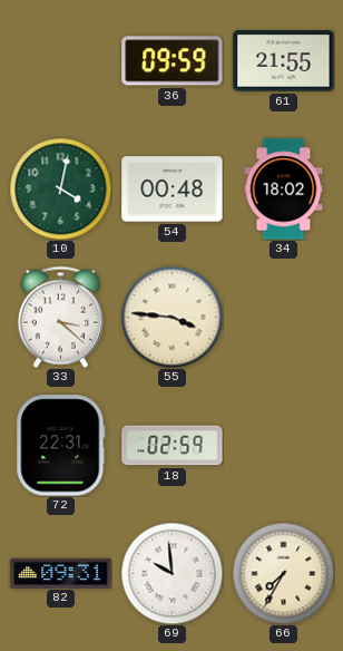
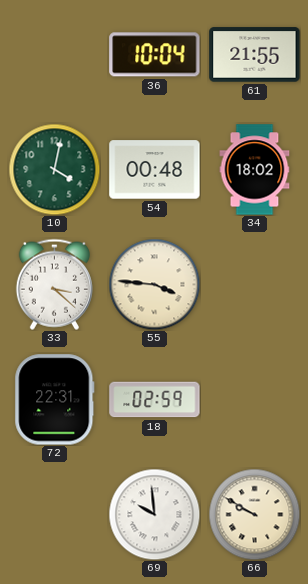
36: 09:59 -> 10:04
82: 09:31 -> none
66: 7:35 -> 9:50
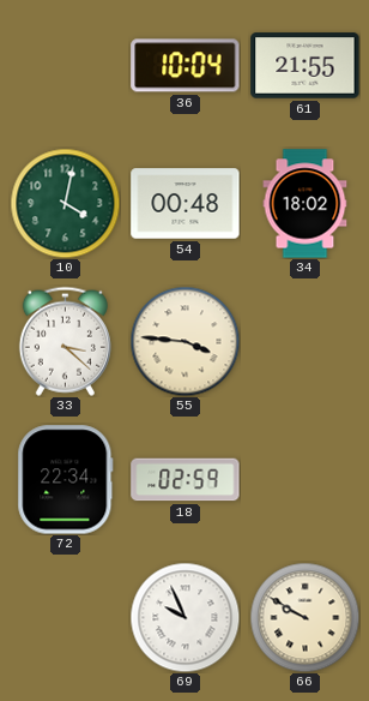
72: 22:31 -> 22:34
69: 9:59 -> 9:56
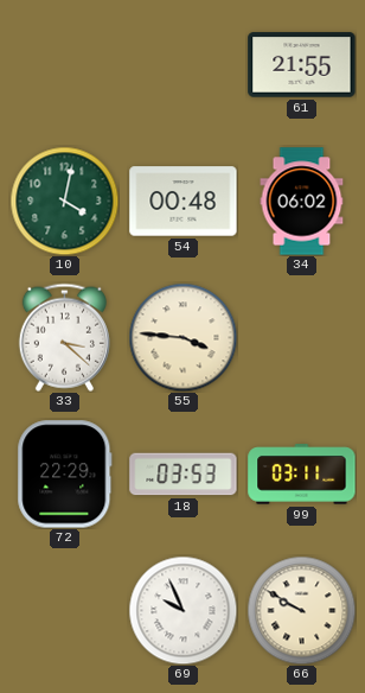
36: 10:04 -> none
34: 18:02 -> 06:02
72: 22:34 -> 22:29
18: 02:59 -> 03:53
99: none -> 03:11
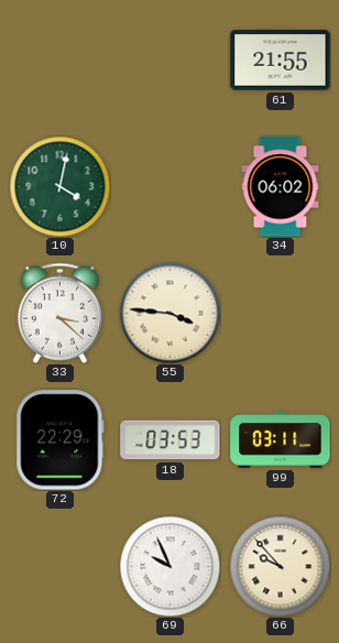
54: 00:48 -> none
66: 9:50 -> 9:53
